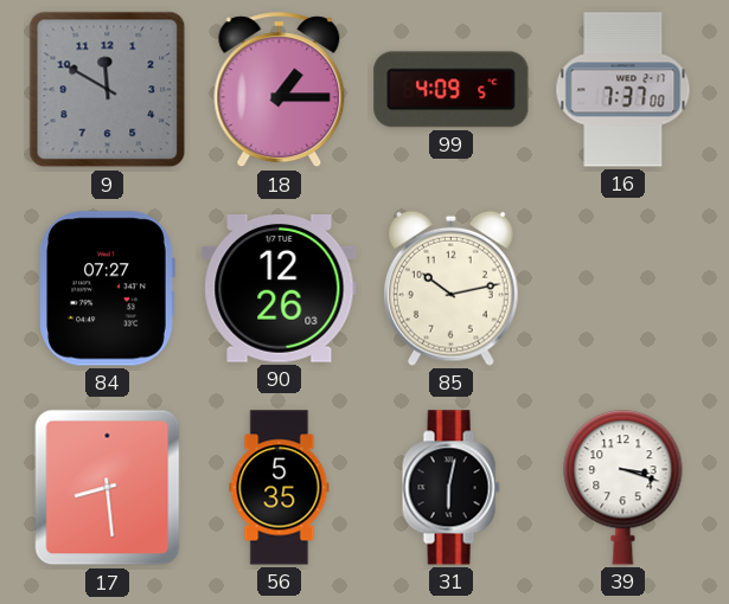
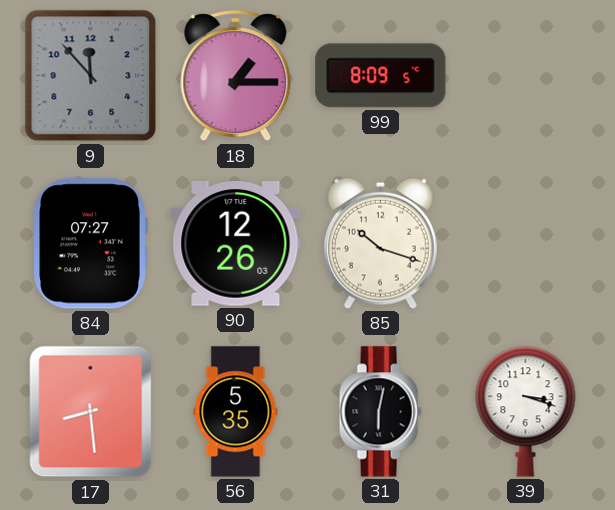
9: 11:50 -> 11:53
99: 4:09 -> 8:09
16: 7:37 -> none
85: 10:13 -> 10:18
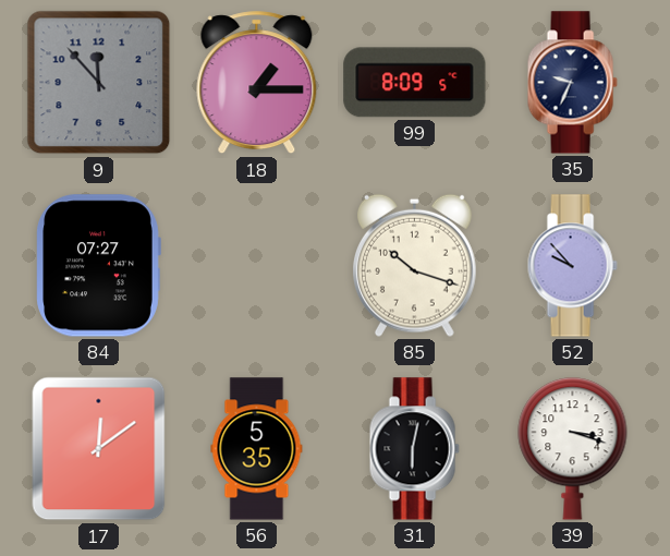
35: none -> 9:34
90: 12:26 -> none
52: none -> 9:53
17: 8:29 -> 12:09
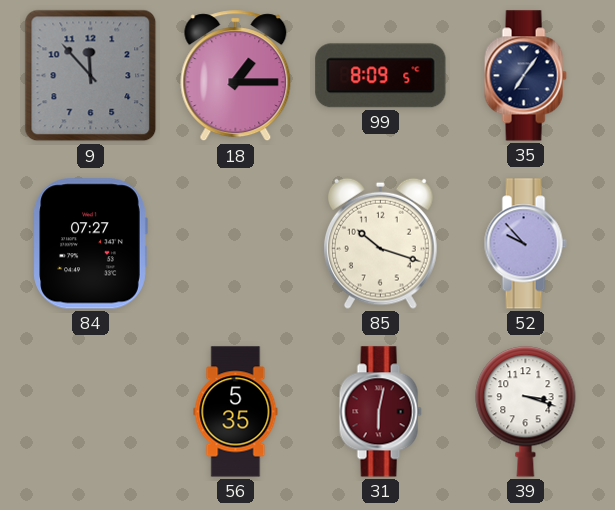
35: 9:34 -> 7:06
17: 12:09 -> none
31 dial: black -> burgundy
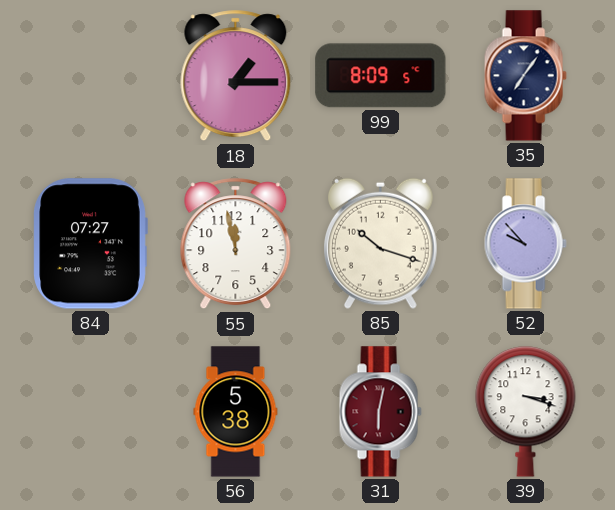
9: 11:53 -> none
55: none -> 11:58
56: 5:35 -> 5:38
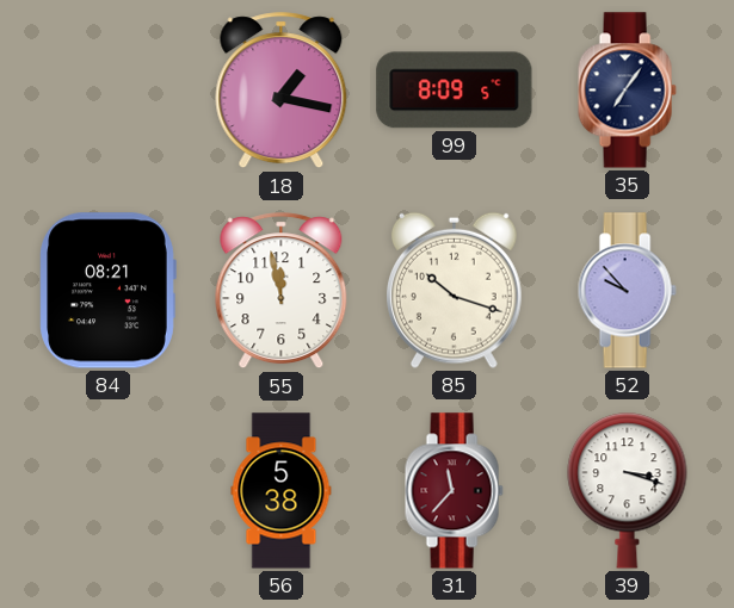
18: 1:15 -> 1:17
84: 07:27 -> 08:21
31: 6:02 -> 11:37
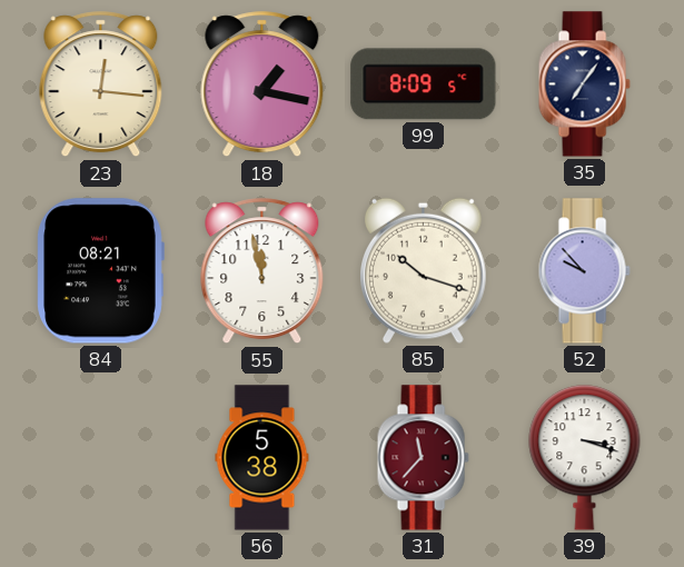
23: none -> 12:16
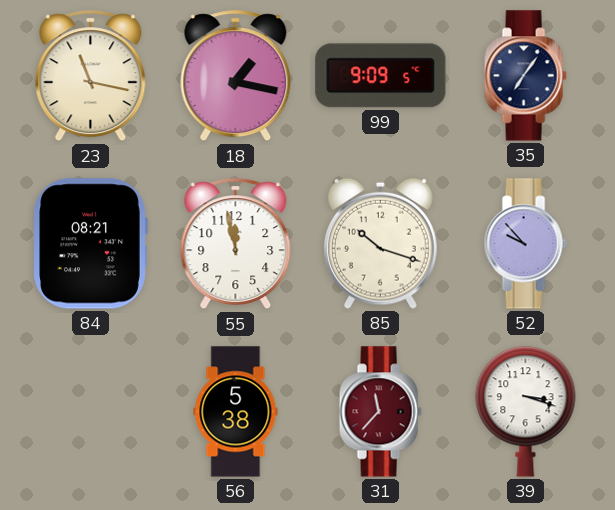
23: 12:16 -> 11:17
99: 8:09 -> 9:09
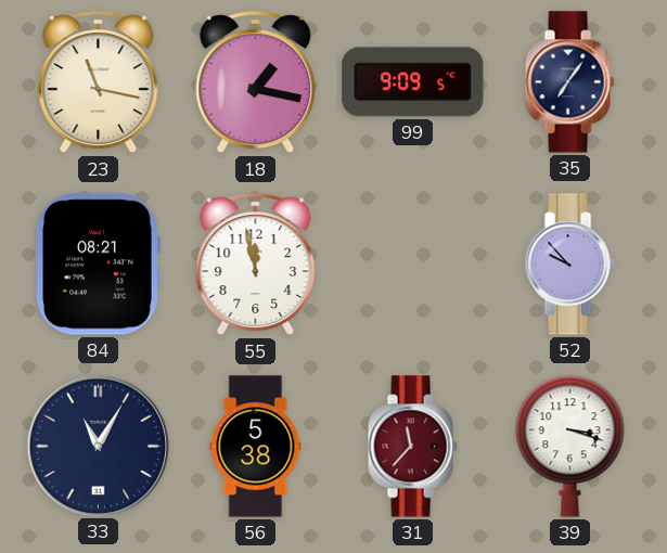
85: 10:18 -> none
33: none -> 11:05
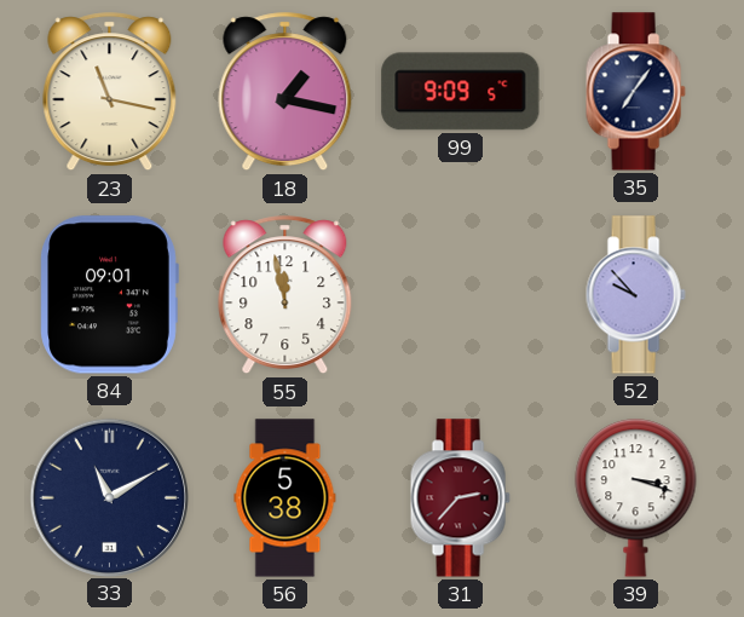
84: 08:21 -> 09:01
33: 11:05 -> 11:10
31: 11:37 -> 2:37
